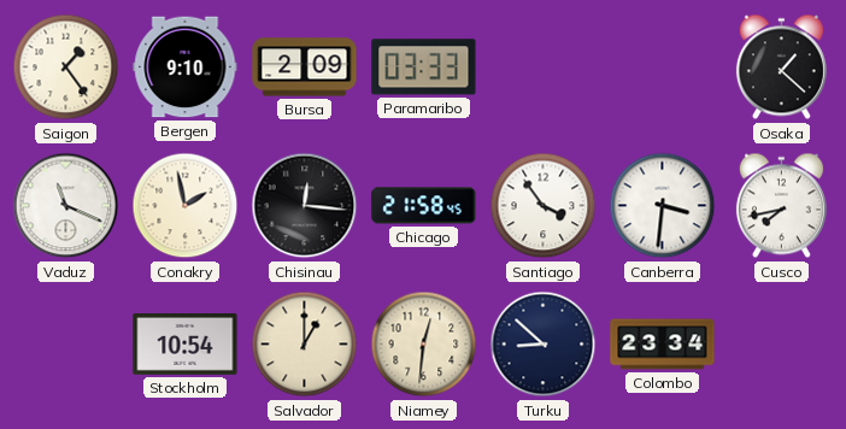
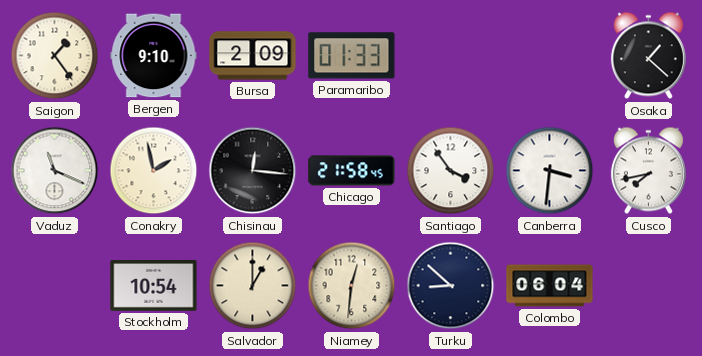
Paramaribo: 03:33 -> 01:33
Colombo: 23:34 -> 06:04
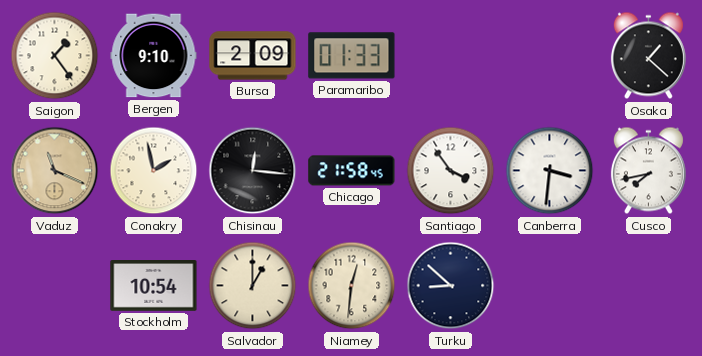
Vaduz dial: white -> champagne
Colombo: 06:04 -> none
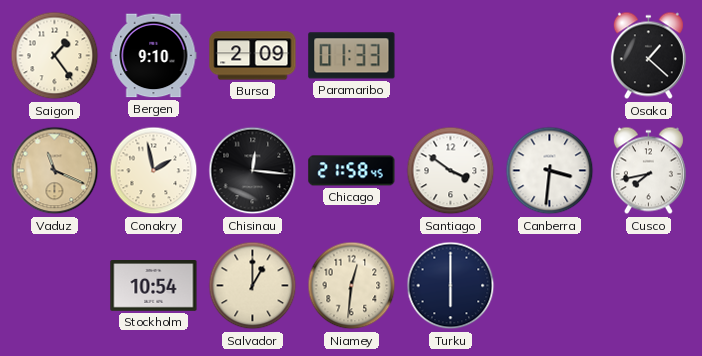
Santiago: 3:54 -> 3:51
Turku: 8:52 -> 6:00
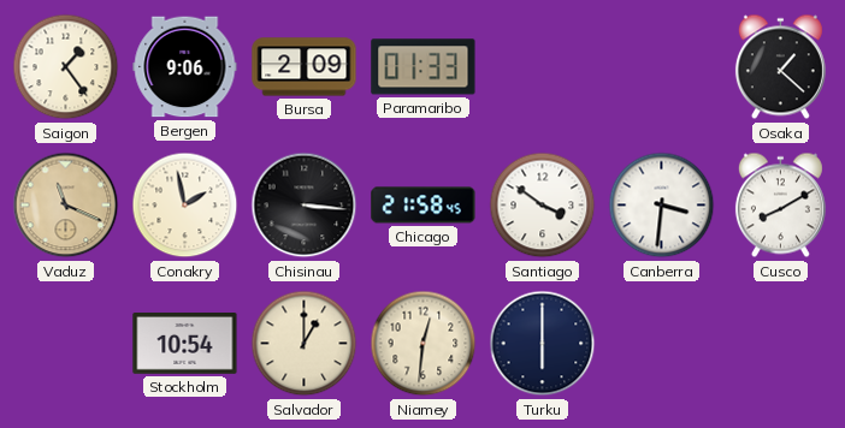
Bergen: 9:10 -> 9:06
Chisinau: 12:16 -> 3:16
Cusco: 7:43 -> 8:10
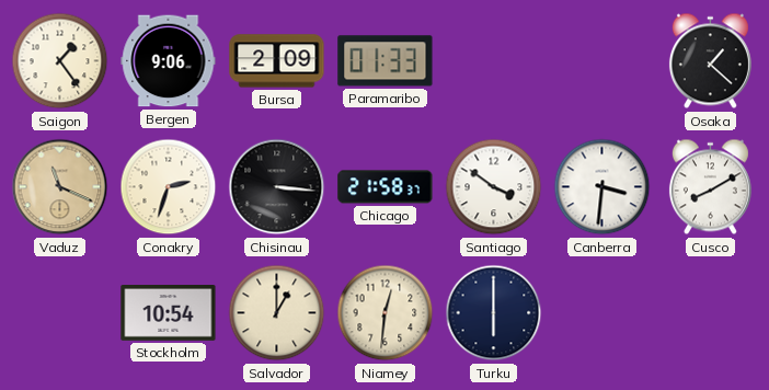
Conakry: 1:58 -> 2:33
Chicago: 21:58:45 -> 21:58:37
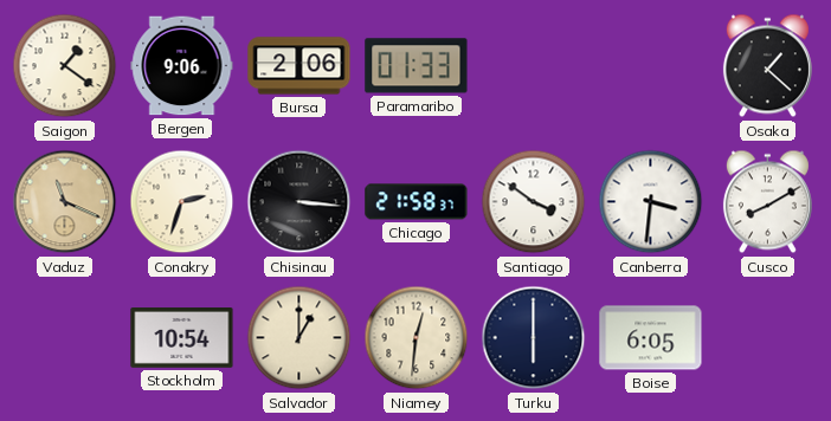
Saigon: 1:24 -> 1:21
Bursa: 2:09 -> 2:06
Boise: none -> 6:05
